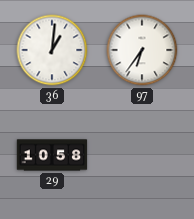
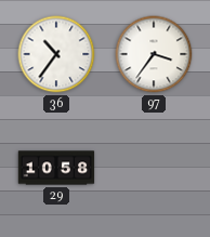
36: 1:01 -> 10:36
97: 6:36 -> 3:36
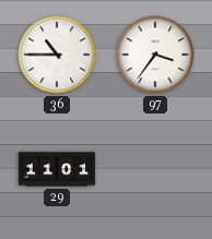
36: 10:36 -> 10:45
29: 10:58 -> 11:01
